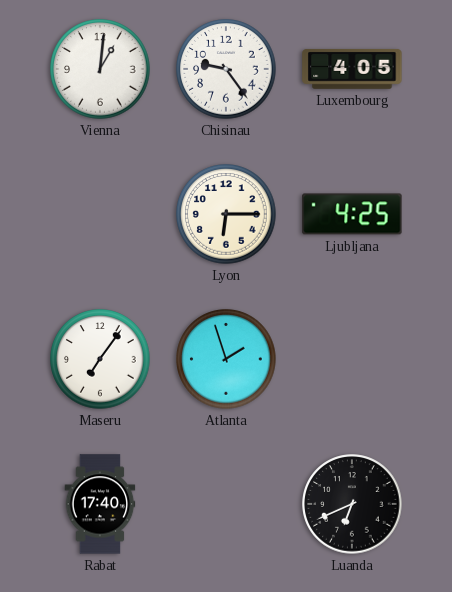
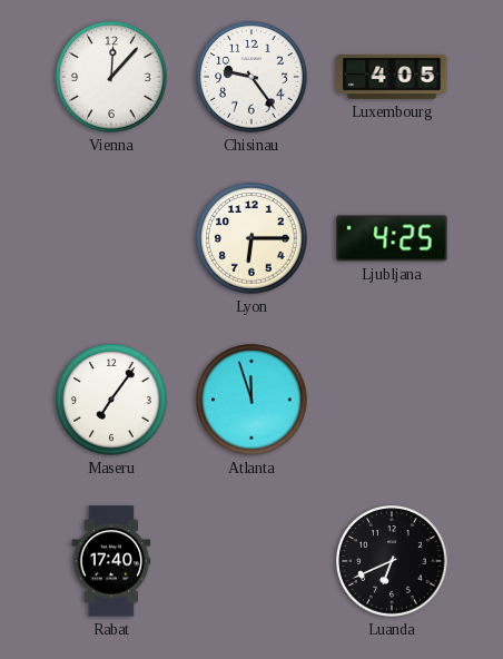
Vienna: 1:01 -> 12:07
Atlanta: 1:57 -> 11:57
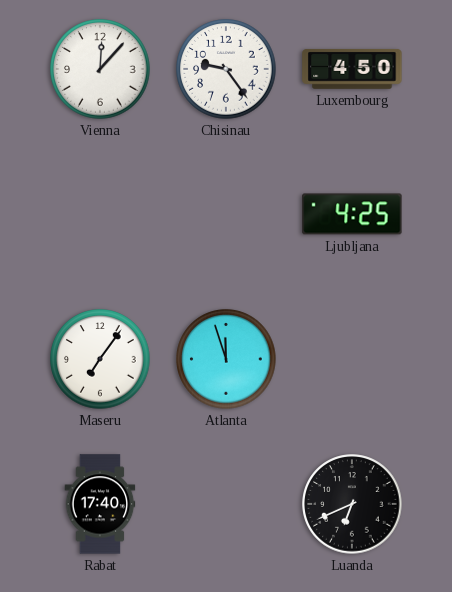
Luxembourg: 4:05 -> 4:50
Lyon: 6:15 -> none
